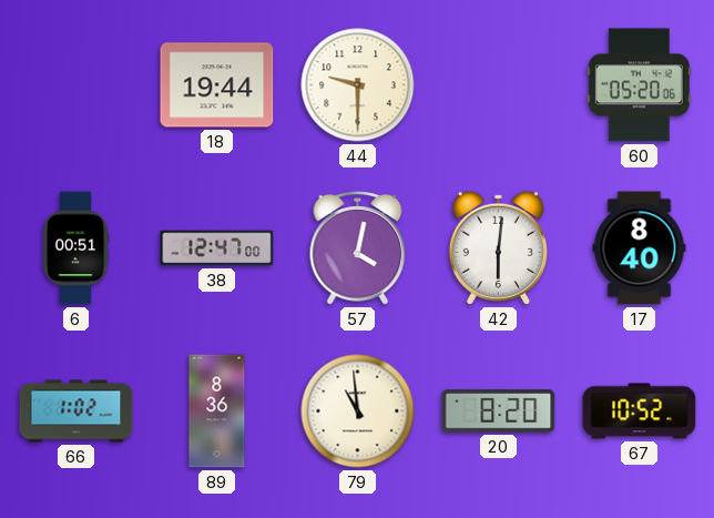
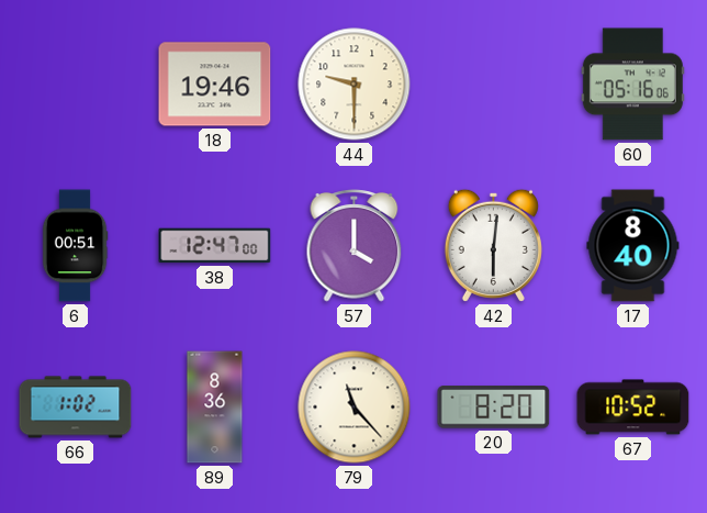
18: 19:44 -> 19:46
60: 05:20 -> 05:16
57: 4:02 -> 4:00
79: 10:59 -> 11:23
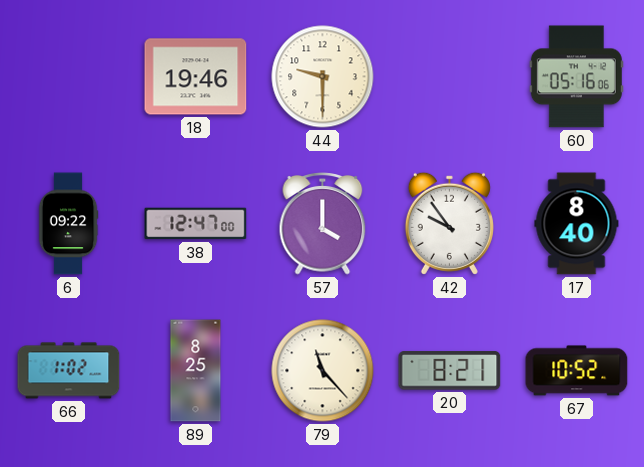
6: 00:51 -> 09:22
42: 6:01 -> 9:54
89: 8:36 -> 8:25
20: 8:20 -> 8:21
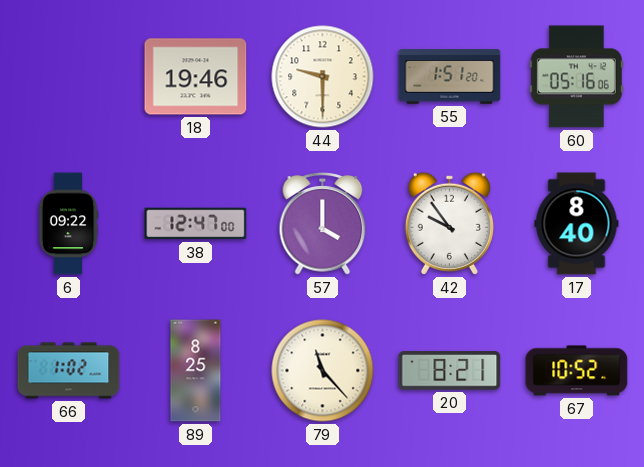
55: none -> 1:51
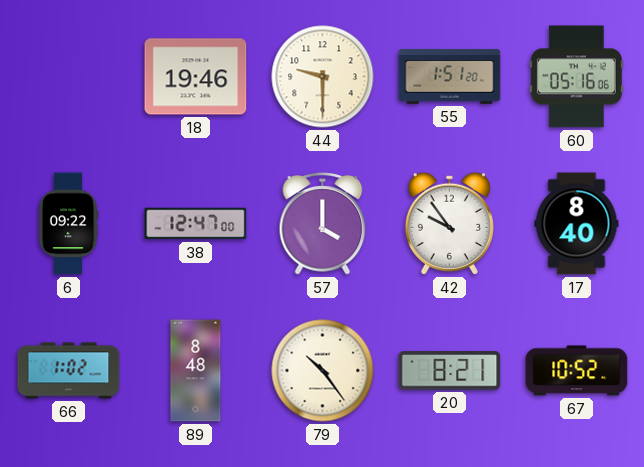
89: 8:25 -> 8:48
79: 11:23 -> 10:24
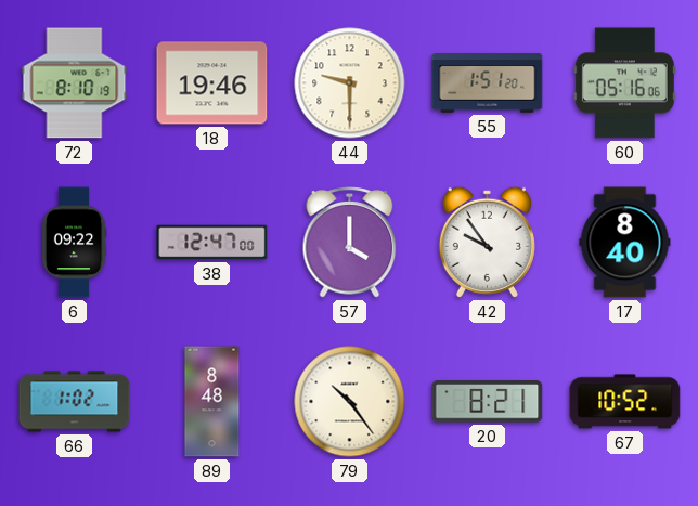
72: none -> 8:10
